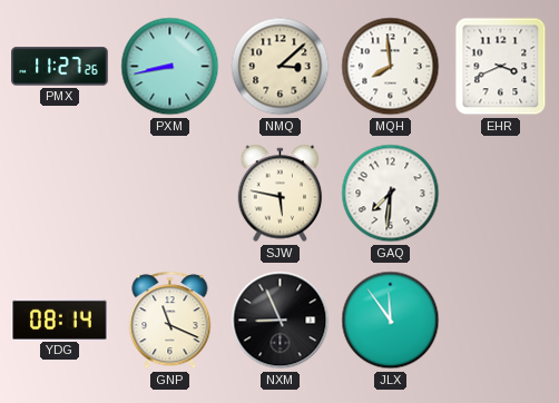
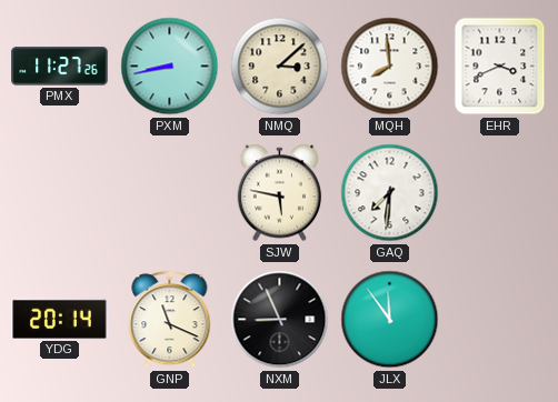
YDG: 08:14 -> 20:14
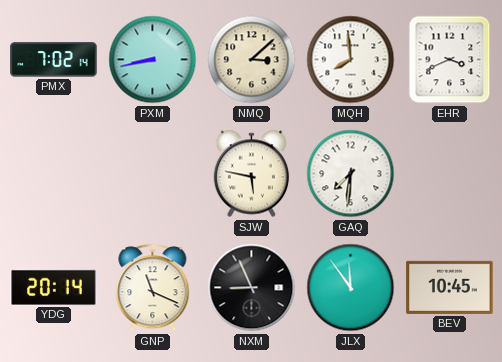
PMX: 11:27 -> 7:02
BEV: none -> 10:45
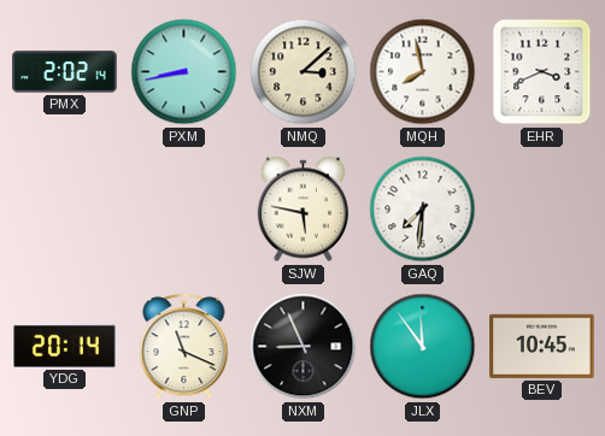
PMX: 7:02 -> 2:02
MQH: 7:59 -> 7:58
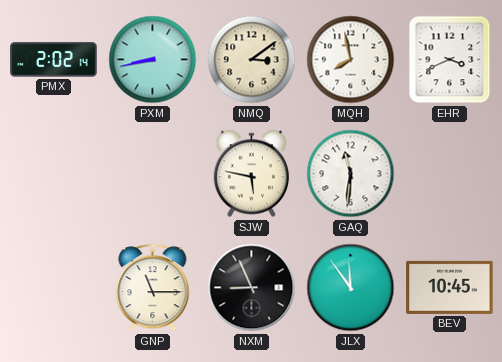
NMQ: 3:08 -> 3:09
GAQ: 7:31 -> 11:31
YDG: 20:14 -> none
GNP: 11:19 -> 11:15
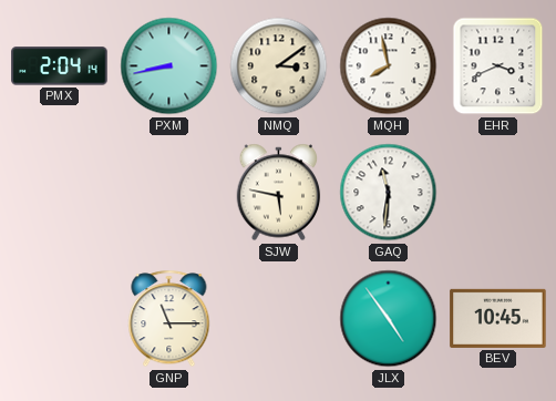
PMX: 2:02 -> 2:04
NXM: 8:56 -> none
JLX: 11:54 -> 4:54
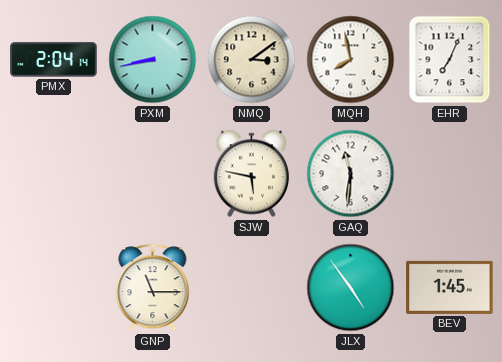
EHR: 3:41 -> 7:04
BEV: 10:45 -> 1:45
